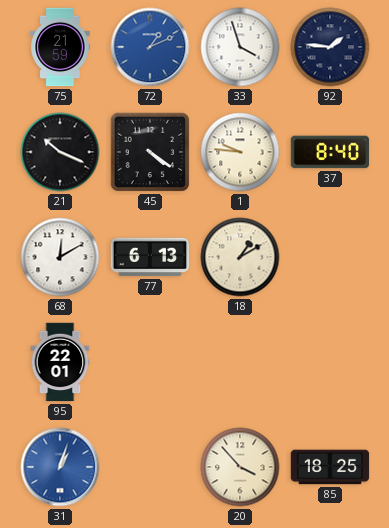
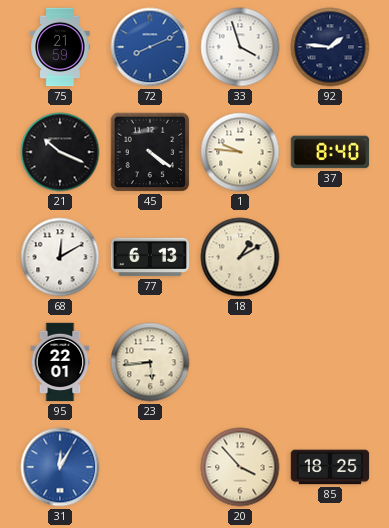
72: 1:11 -> 8:11
23: none -> 5:44
31: 1:03 -> 12:05
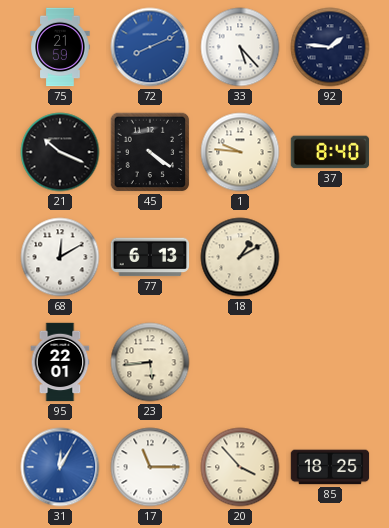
33: 3:57 -> 5:23
17: none -> 11:15
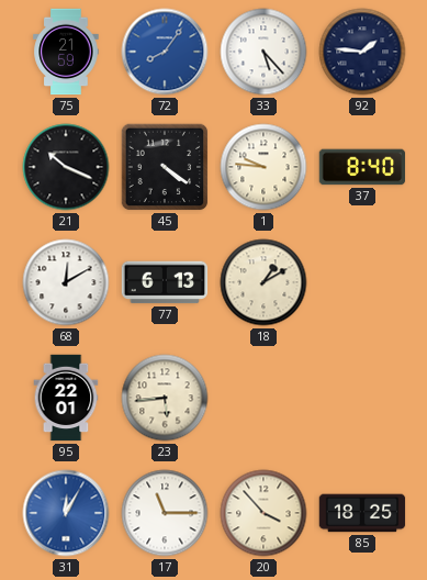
72: 8:11 -> 8:06
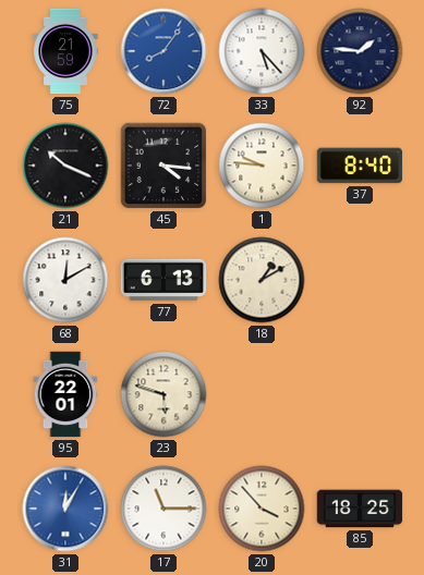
45: 4:21 -> 4:16
23: 5:44 -> 5:48
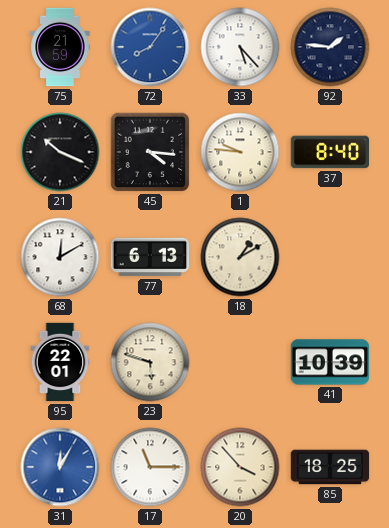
41: none -> 10:39
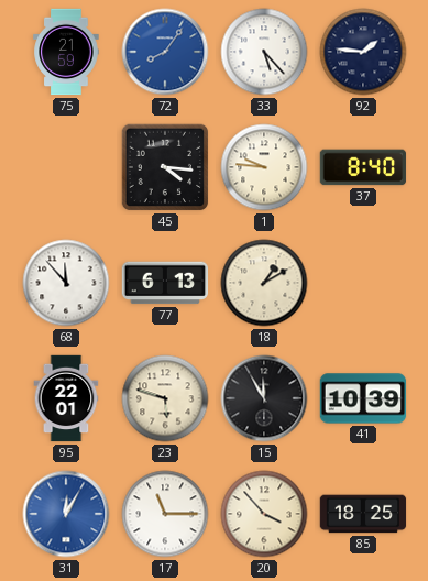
21: 10:19 -> none
68: 12:10 -> 11:53
15: none -> 11:55
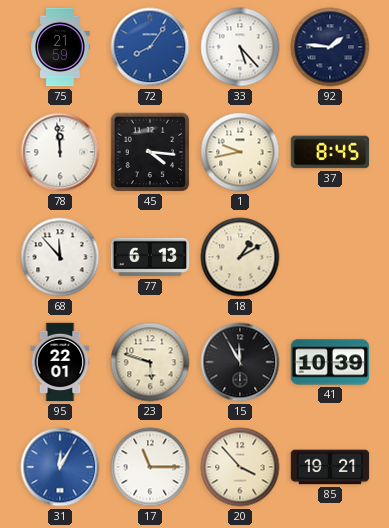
78: none -> 11:59
1: 9:46 -> 9:43
37: 8:40 -> 8:45
85: 18:25 -> 19:21
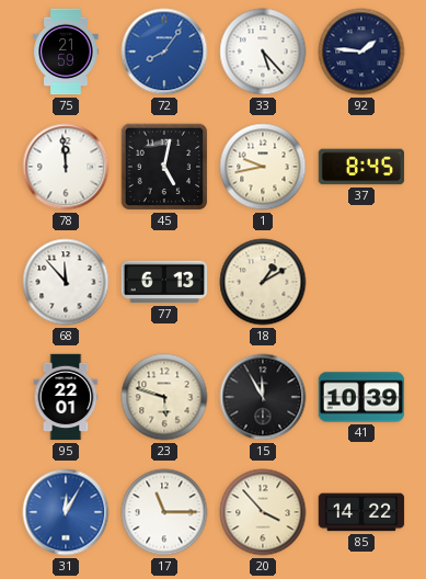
45: 4:16 -> 5:02
85: 19:21 -> 14:22
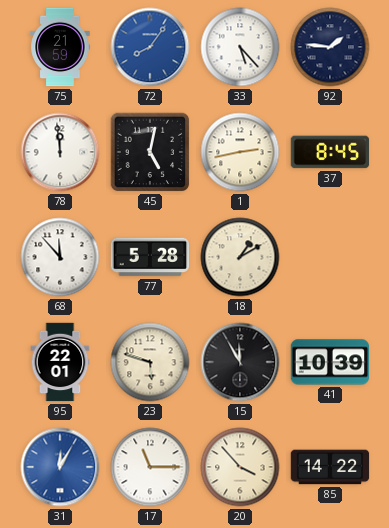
1: 9:43 -> 2:43
77: 6:13 -> 5:28
